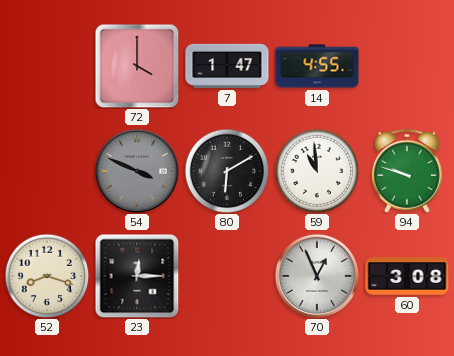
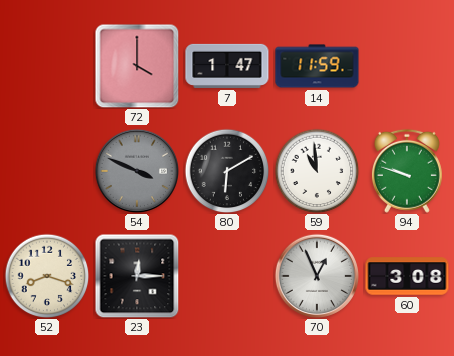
14: 4:55 -> 11:59
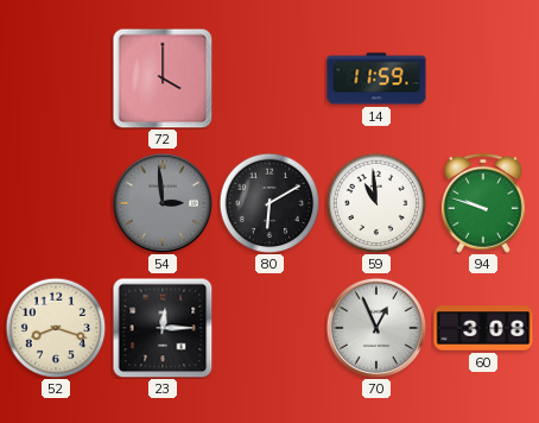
7: 1:47 -> none
54: 3:49 -> 2:59
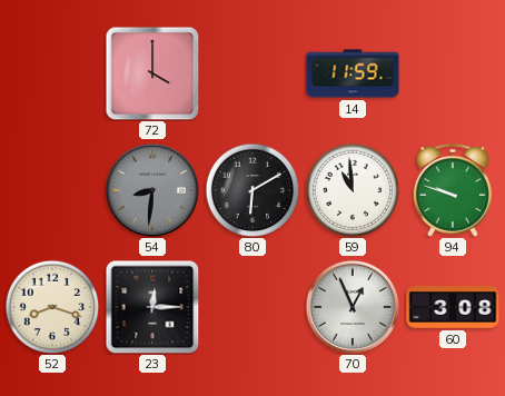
54: 2:59 -> 8:31
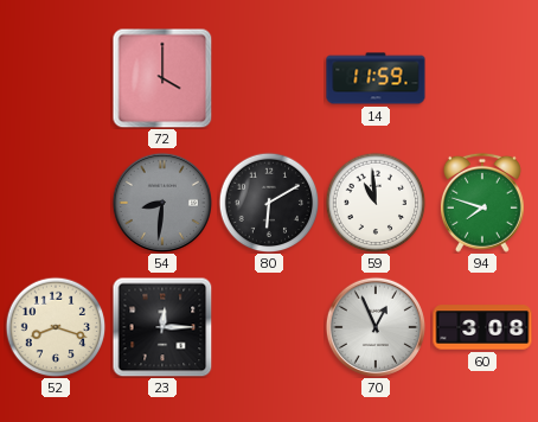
94: 9:48 -> 7:48
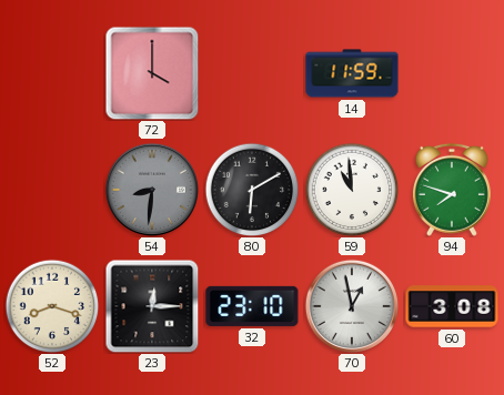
32: none -> 23:10
70: 12:56 -> 12:58
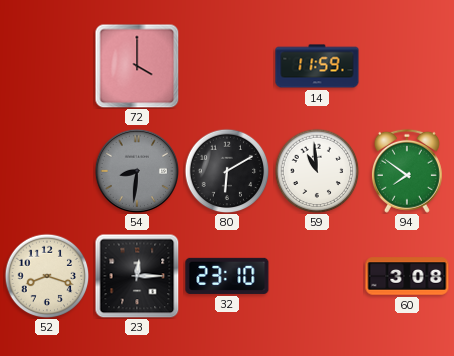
94: 7:48 -> 7:51
70: 12:58 -> none
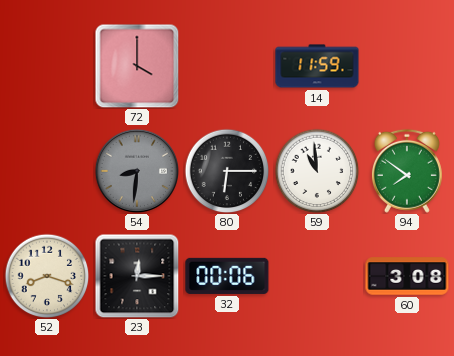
80: 6:10 -> 6:15
32: 23:10 -> 00:06
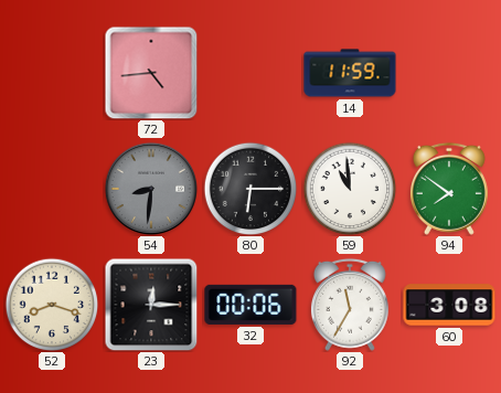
72: 4:00 -> 4:44
92: none -> 11:35
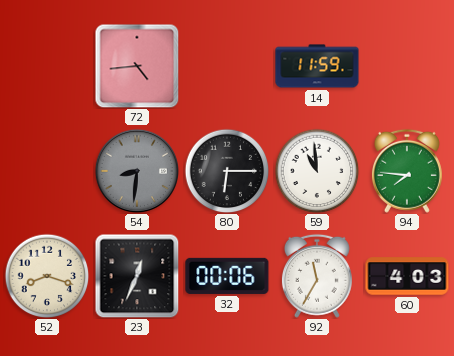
94: 7:51 -> 7:46
23: 12:15 -> 12:34
60: 3:08 -> 4:03
